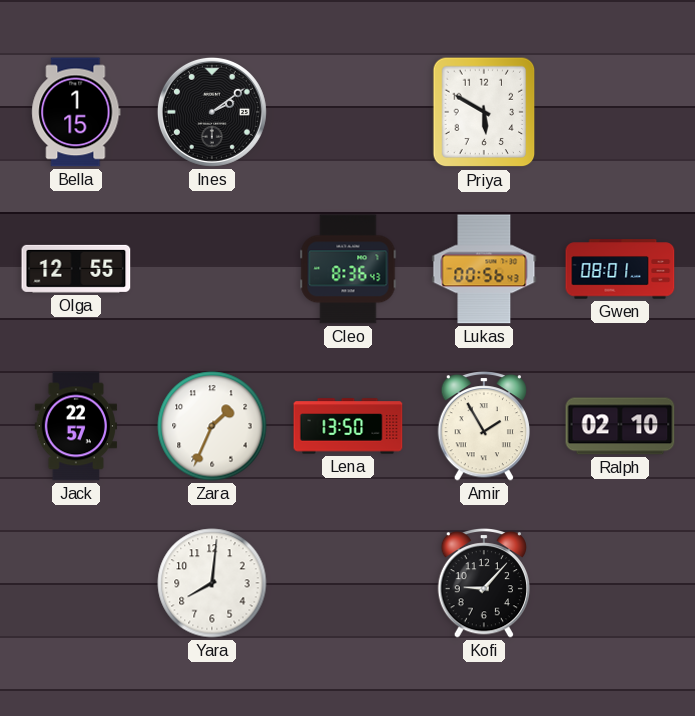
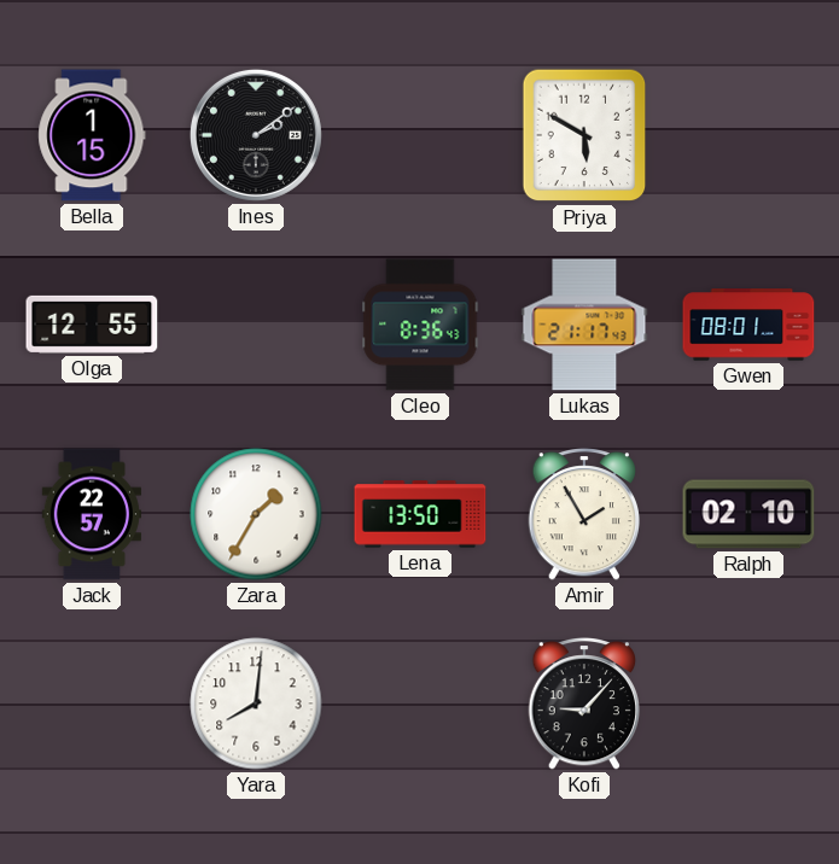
Lukas: 00:56 -> 21:17
Zara: 1:34 -> 1:35
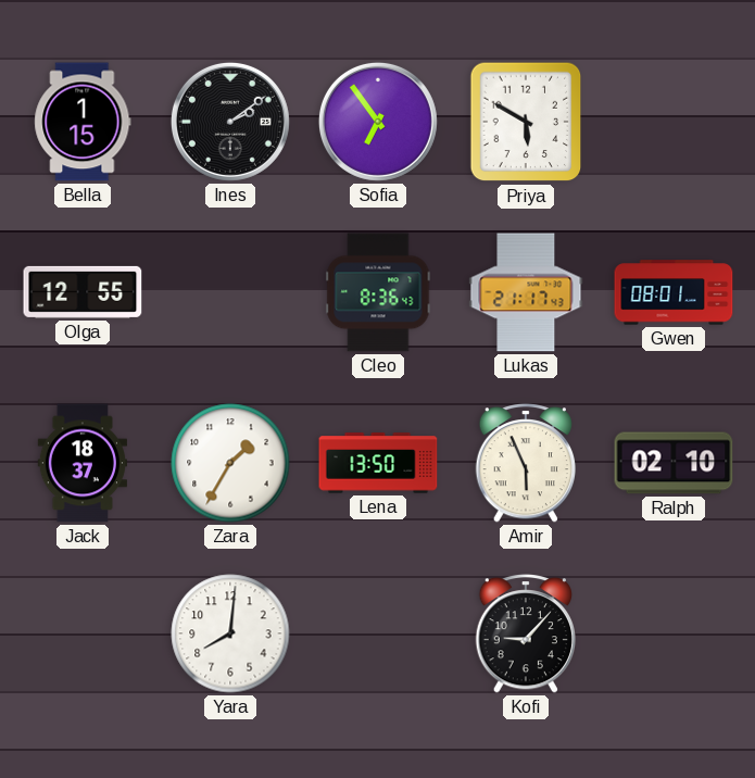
Sofia: none -> 6:54
Jack: 22:57 -> 18:37
Amir: 1:55 -> 5:56
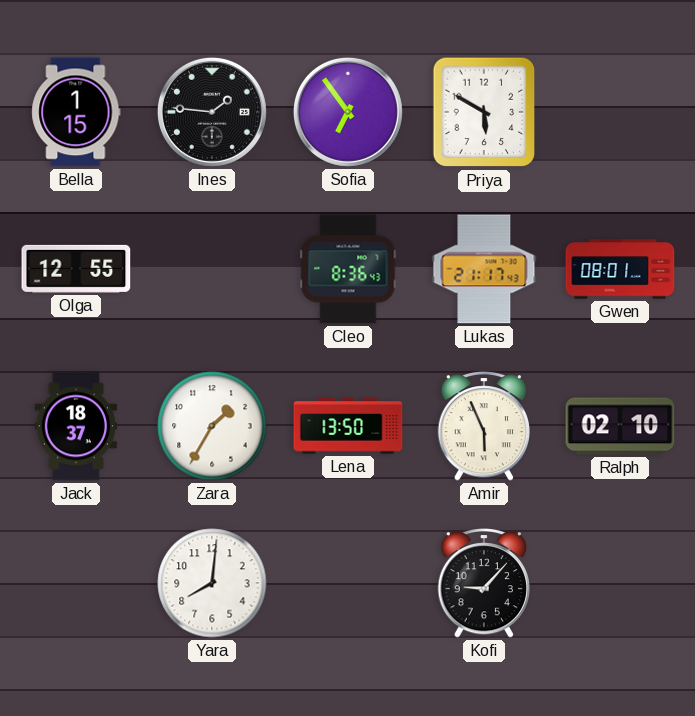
Ines: 2:09 -> 1:46
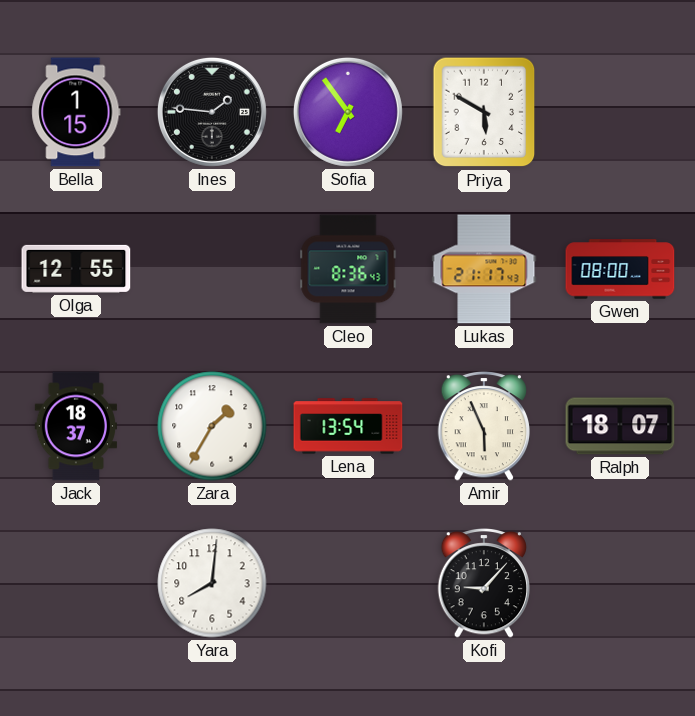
Gwen: 08:01 -> 08:00
Lena: 13:50 -> 13:54
Ralph: 02:10 -> 18:07
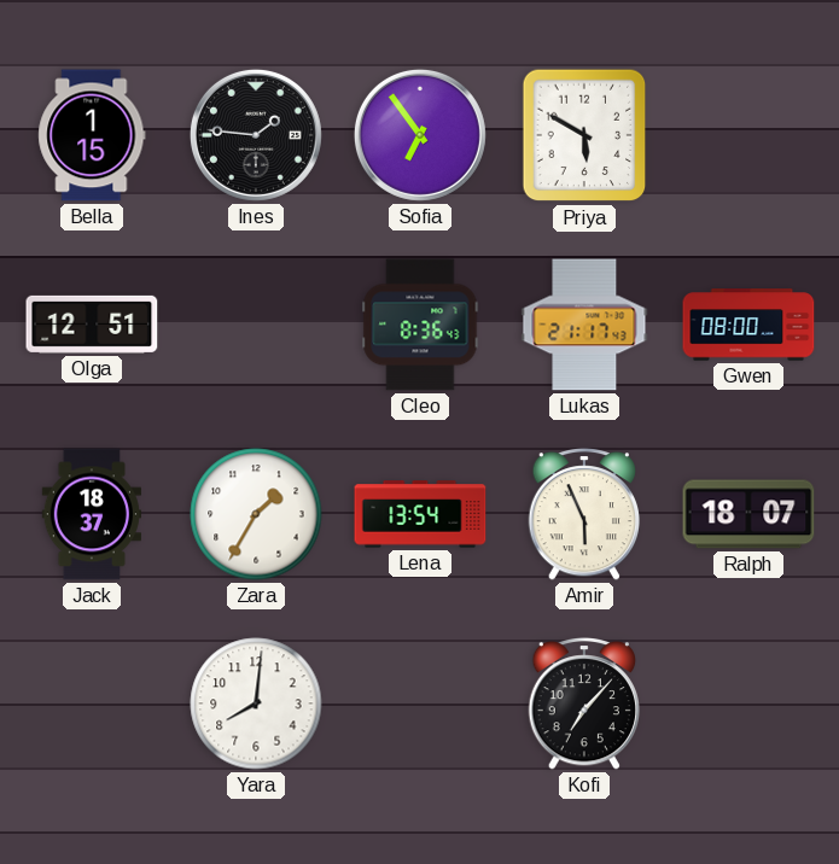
Olga: 12:55 -> 12:51
Kofi: 9:07 -> 7:07
